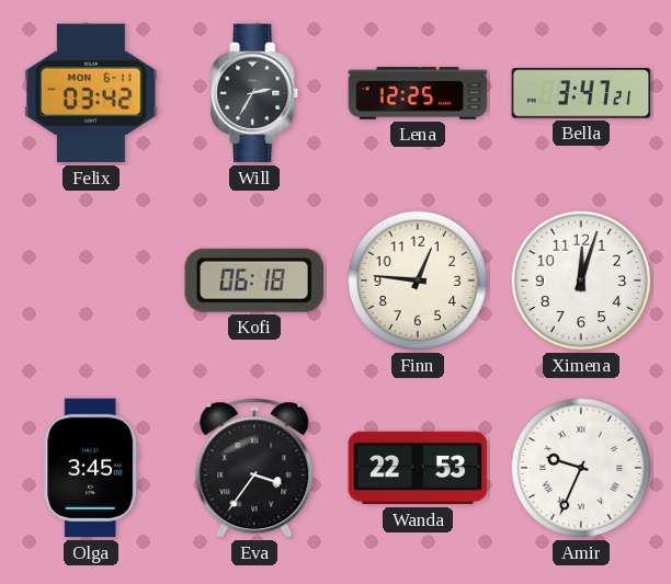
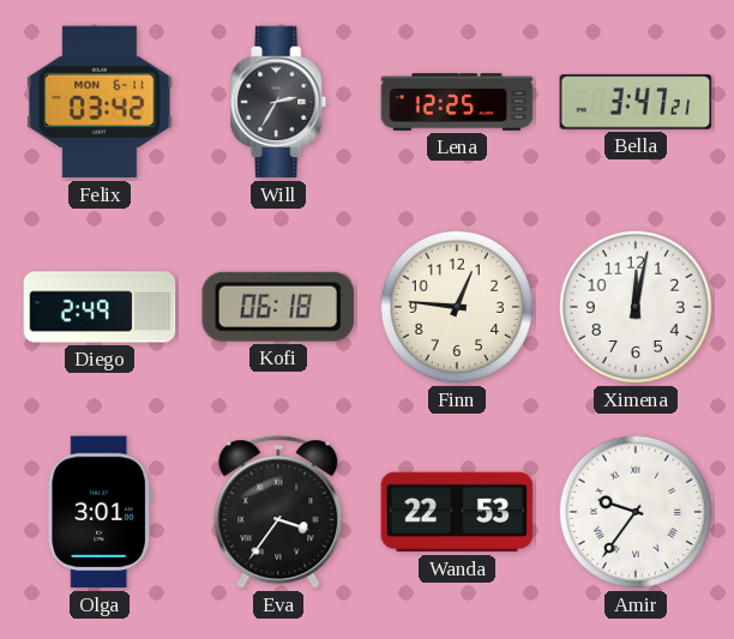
Diego: none -> 2:49
Ximena: 12:03 -> 12:02
Olga: 3:45 -> 3:01
Amir: 9:34 -> 9:36
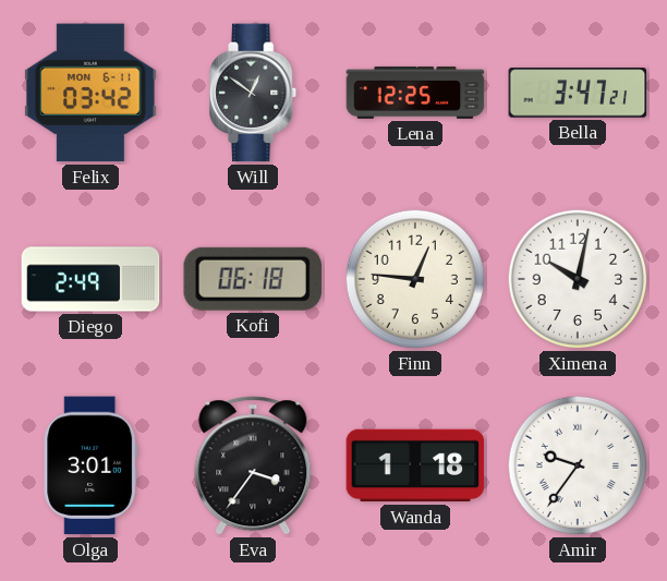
Will: 2:35 -> 12:51
Ximena: 12:02 -> 10:02
Wanda: 22:53 -> 1:18
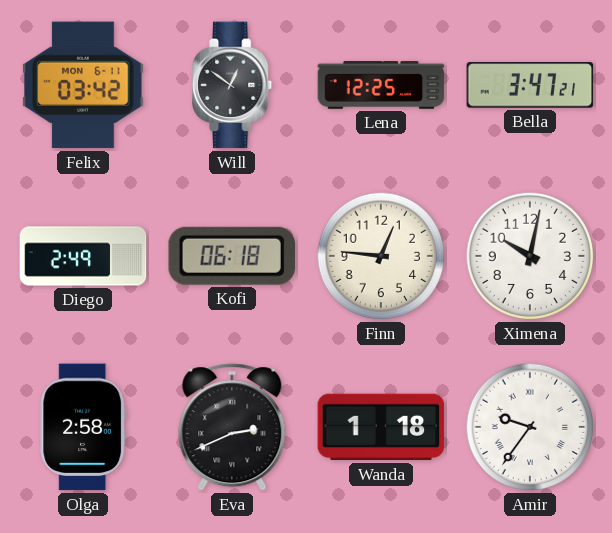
Olga: 3:01 -> 2:58
Eva: 3:36 -> 2:41
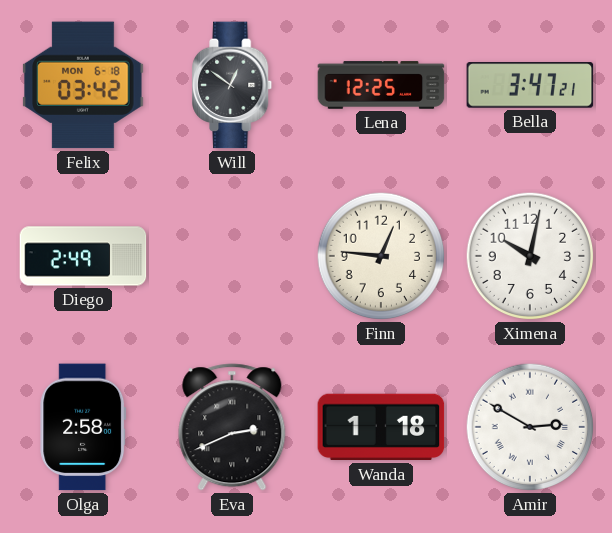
Felix date: MON 6-11 -> MON 6-18
Kofi: 06:18 -> none
Amir: 9:36 -> 2:50
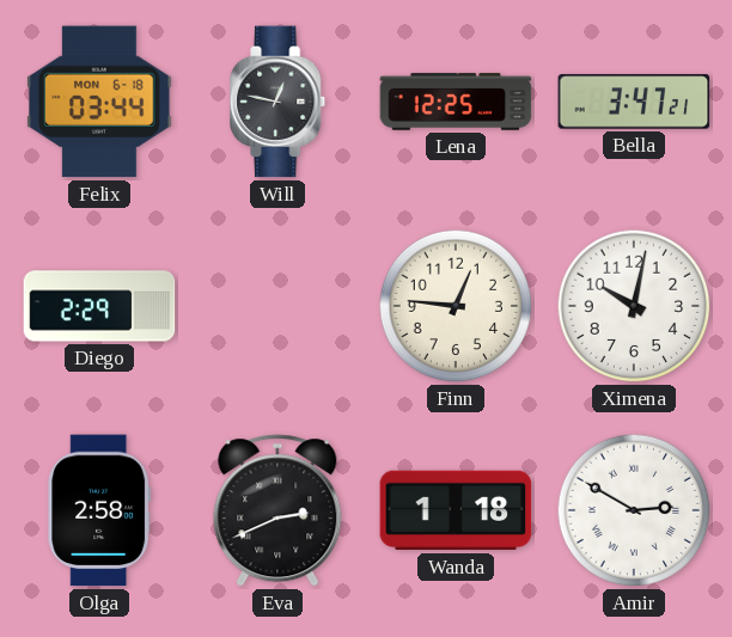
Felix: 03:42 -> 03:44
Will: 12:51 -> 12:47
Diego: 2:49 -> 2:29
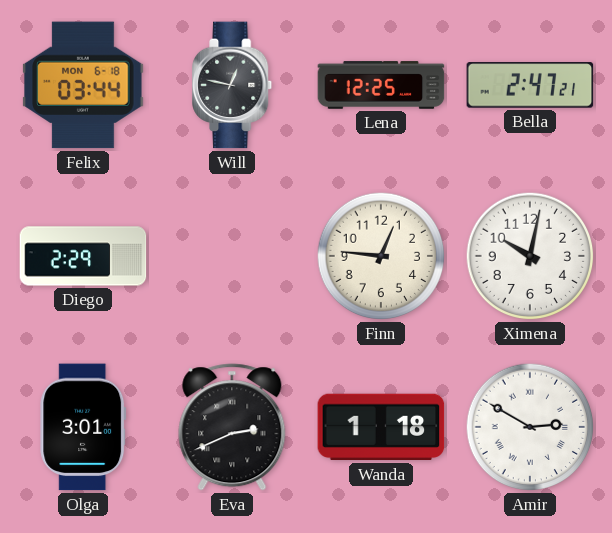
Bella: 3:47 -> 2:47
Olga: 2:58 -> 3:01
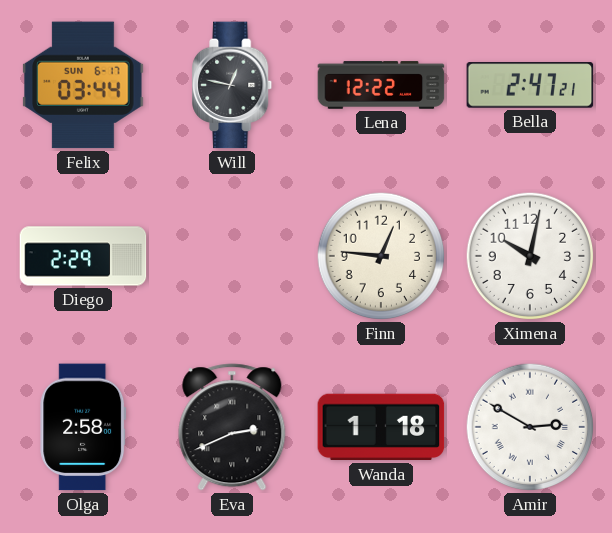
Felix date: MON 6-18 -> SUN 6-17
Lena: 12:25 -> 12:22
Olga: 3:01 -> 2:58
